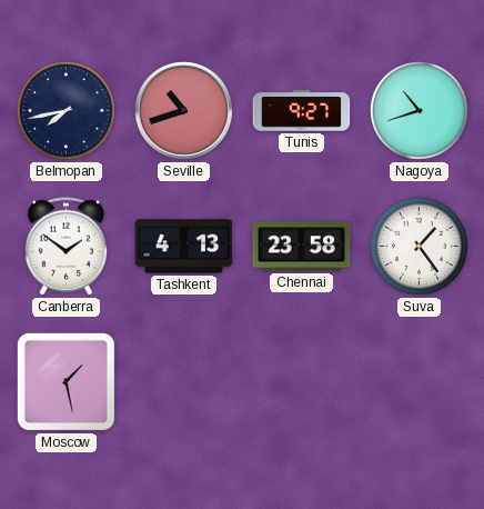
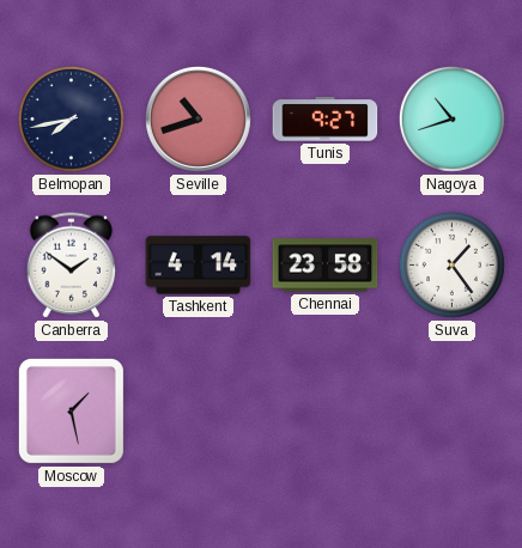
Tashkent: 4:13 -> 4:14
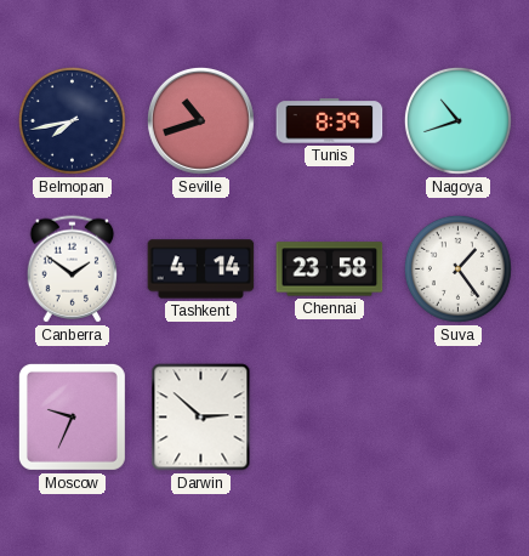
Tunis: 9:27 -> 8:39
Moscow: 1:28 -> 9:34
Darwin: none -> 2:52
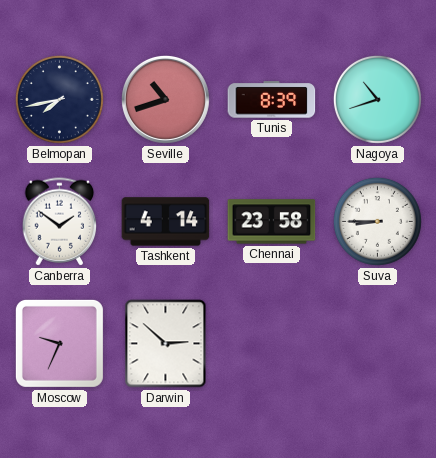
Suva: 1:24 -> 8:45
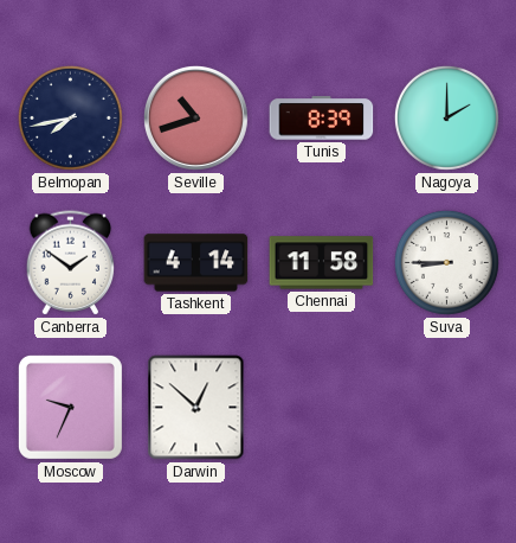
Nagoya: 10:42 -> 2:00
Chennai: 23:58 -> 11:58
Darwin: 2:52 -> 12:52
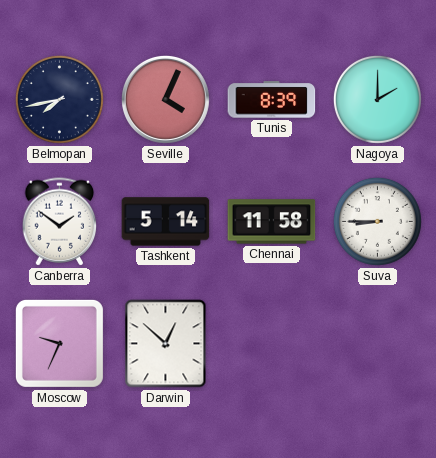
Seville: 10:42 -> 4:04
Tashkent: 4:14 -> 5:14
